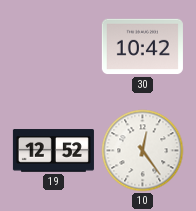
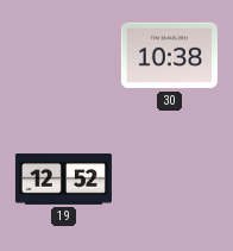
30: 10:42 -> 10:38
10: 12:24 -> none
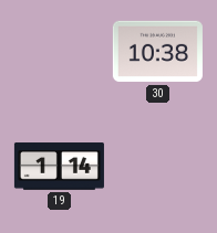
19: 12:52 -> 1:14
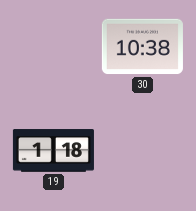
19: 1:14 -> 1:18
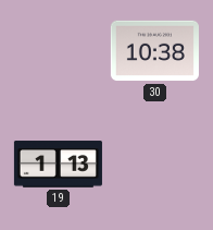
19: 1:18 -> 1:13
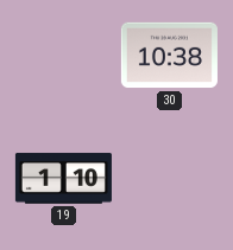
19: 1:13 -> 1:10
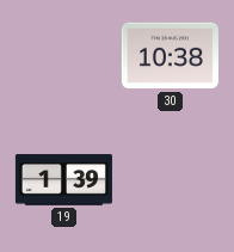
19: 1:10 -> 1:39
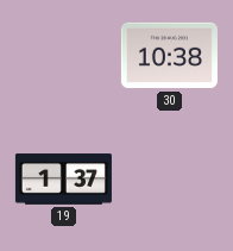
19: 1:39 -> 1:37
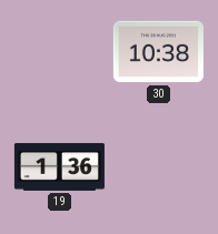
19: 1:37 -> 1:36
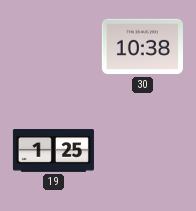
19: 1:36 -> 1:25
